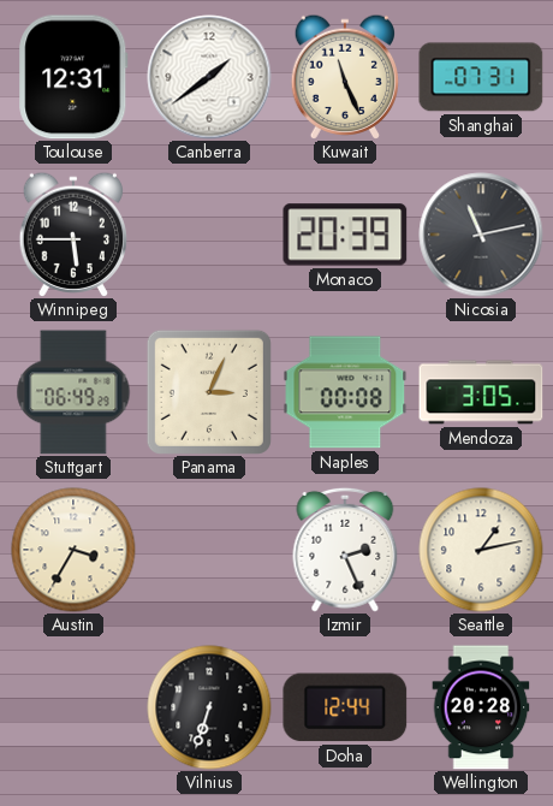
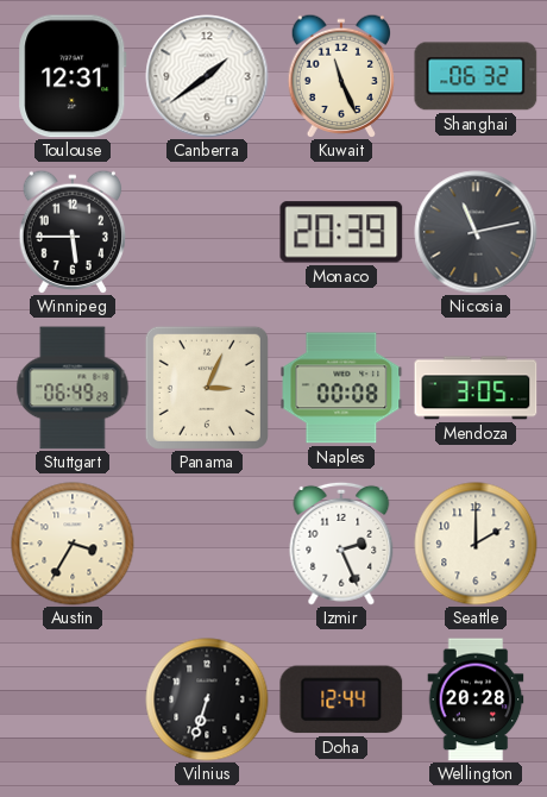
Shanghai: 07:31 -> 06:32
Seattle: 1:13 -> 2:00
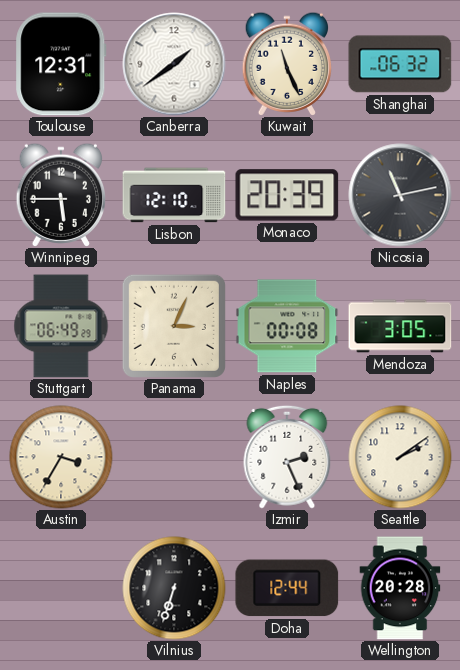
Lisbon: none -> 12:10
Seattle: 2:00 -> 2:09
